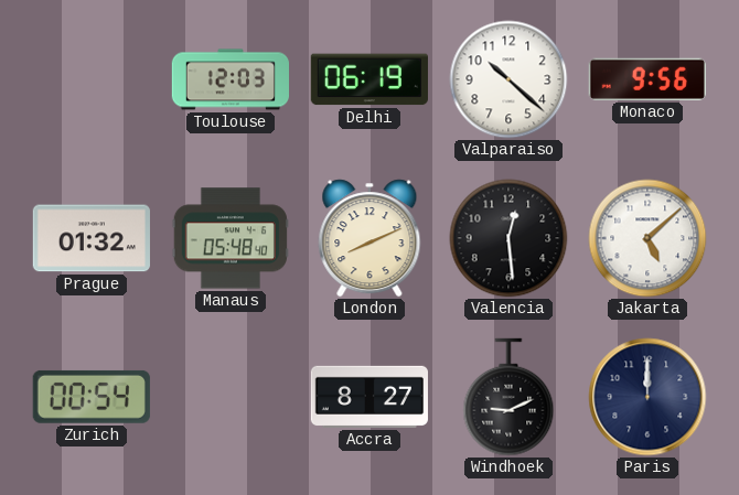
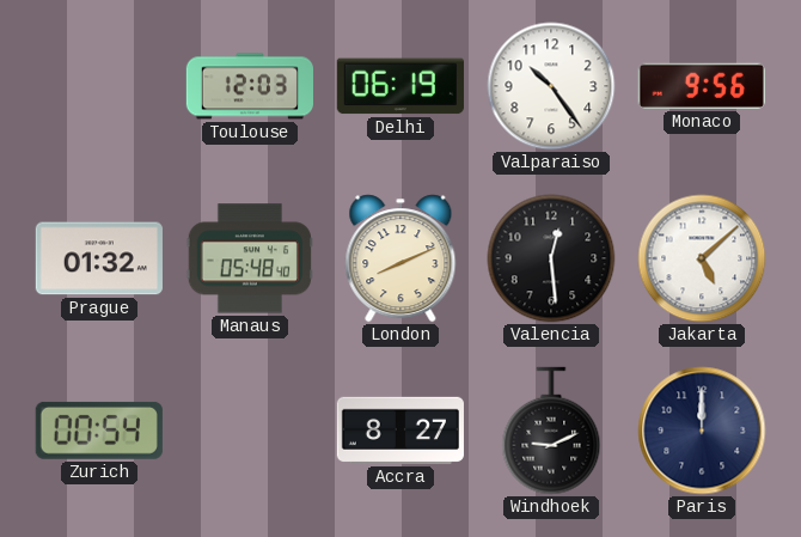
Valparaiso: 10:22 -> 10:24
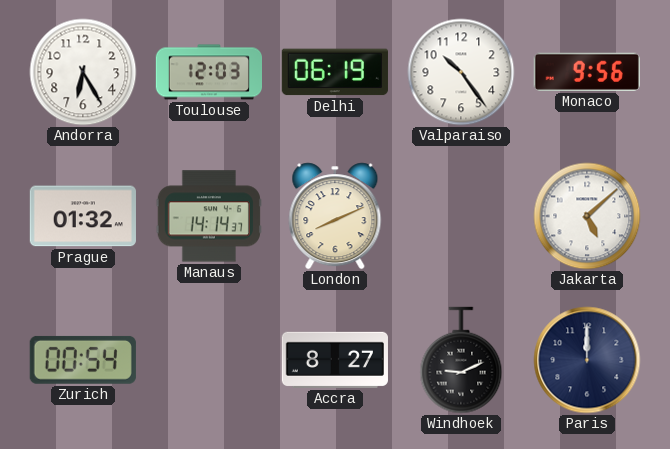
Andorra: none -> 6:25
Manaus: 05:48 -> 14:14
Valencia: 12:29 -> none
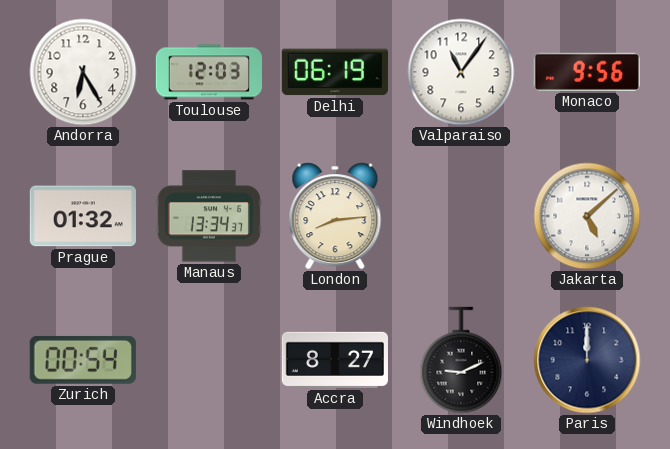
Valparaiso: 10:24 -> 11:06
Manaus: 14:14 -> 13:34
London: 8:11 -> 8:14
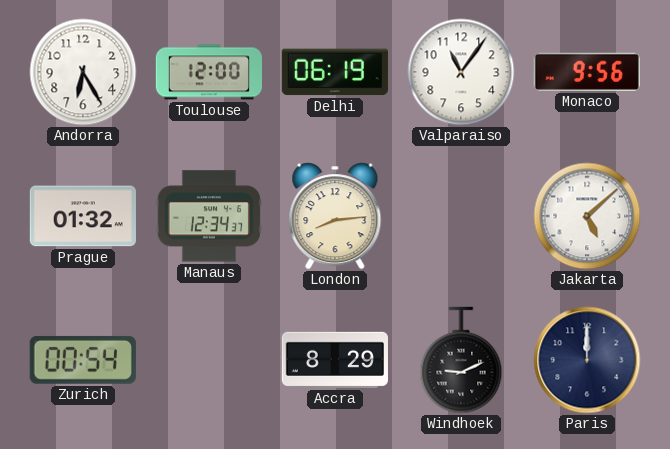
Toulouse: 12:03 -> 12:00
Manaus: 13:34 -> 12:34
Accra: 8:27 -> 8:29
